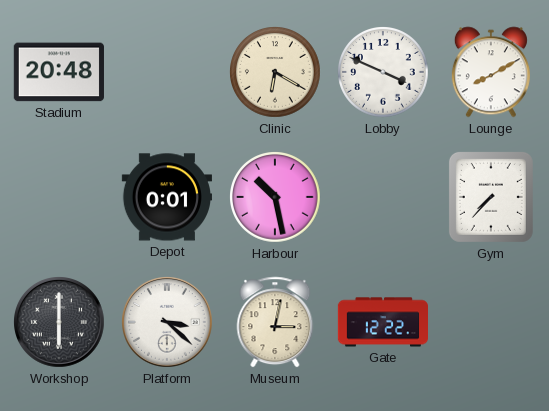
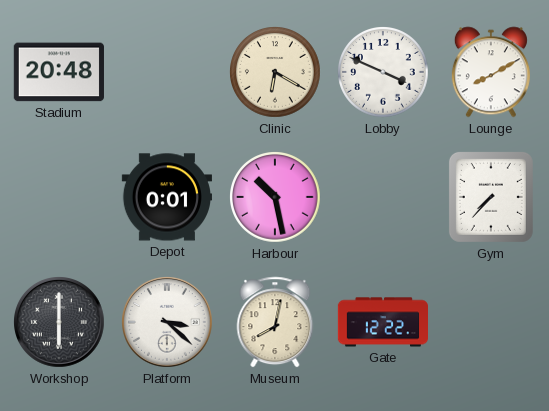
Museum: 3:02 -> 8:02
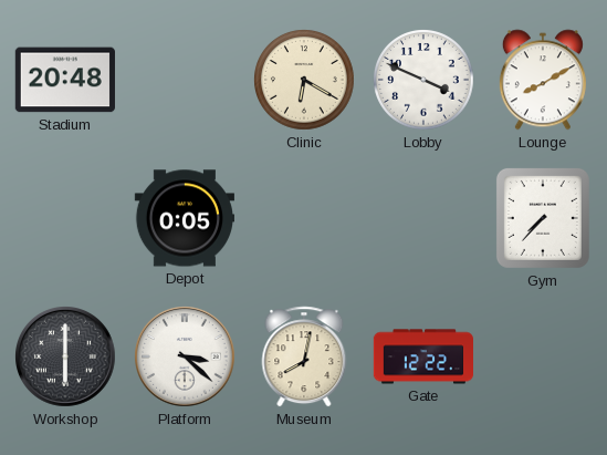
Depot: 0:01 -> 0:05
Harbour: 10:28 -> none
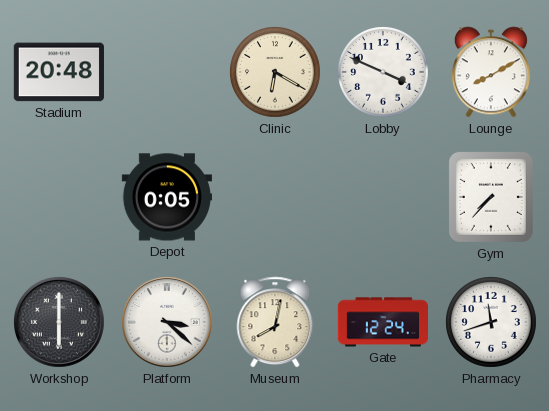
Gate: 12:22 -> 12:24
Pharmacy: none -> 11:42
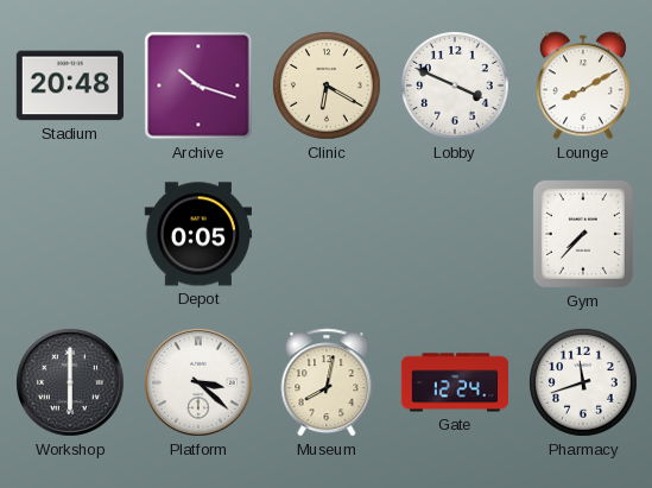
Archive: none -> 10:18
